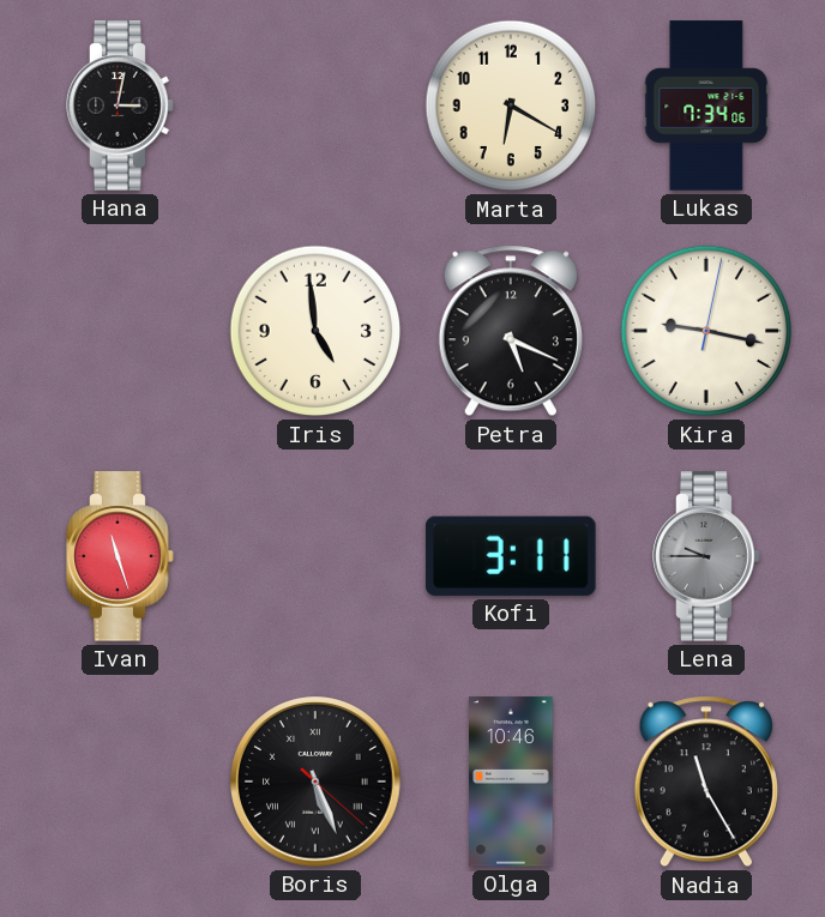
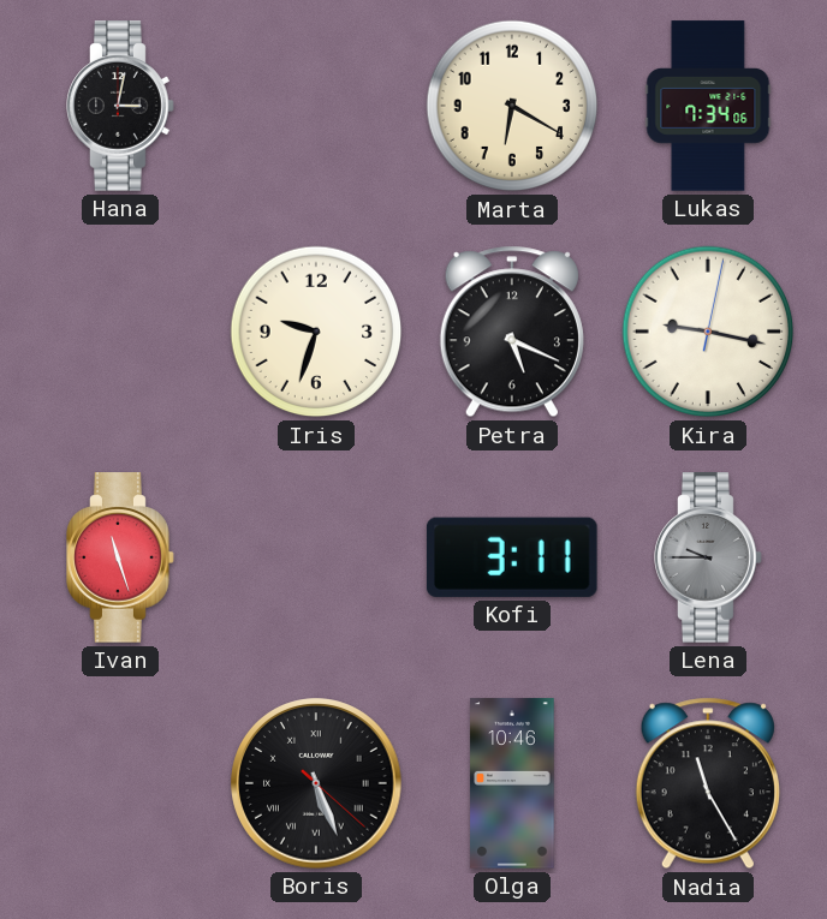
Iris: 4:59 -> 9:33
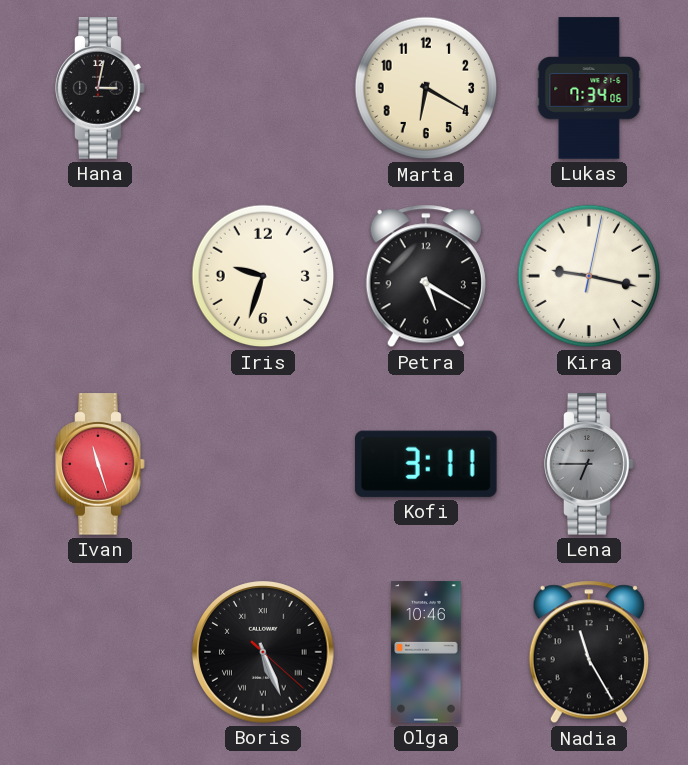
Petra: 5:19 -> 5:20
Lena: 9:45 -> 6:45
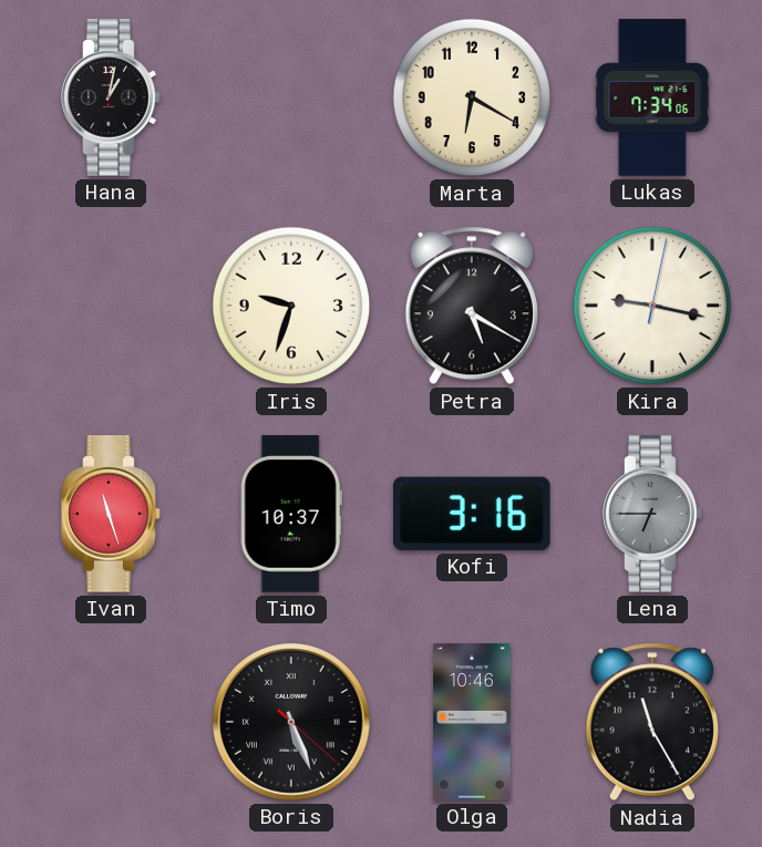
Hana: 3:02 -> 1:02
Timo: none -> 10:37
Kofi: 3:11 -> 3:16
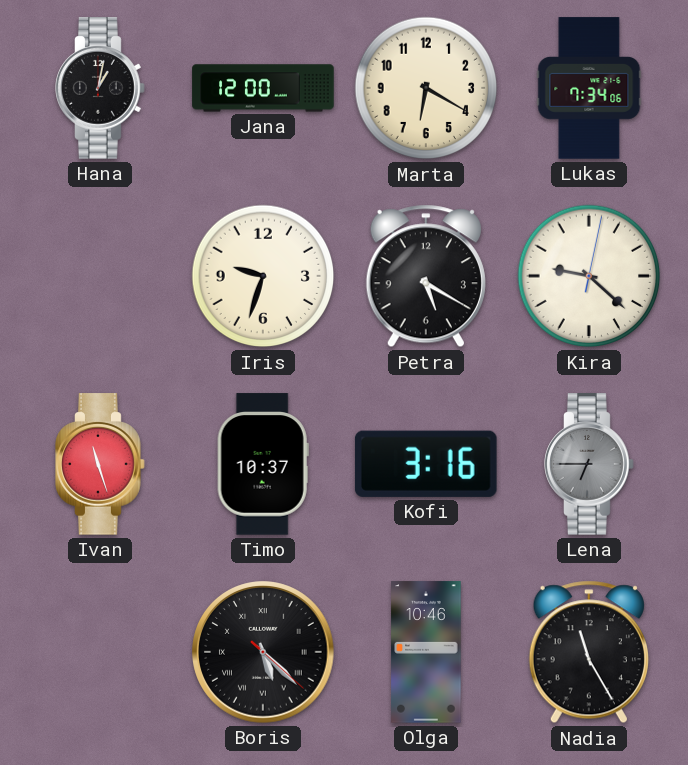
Jana: none -> 12:00
Kira: 9:17 -> 9:22
Boris: 5:26 -> 5:22
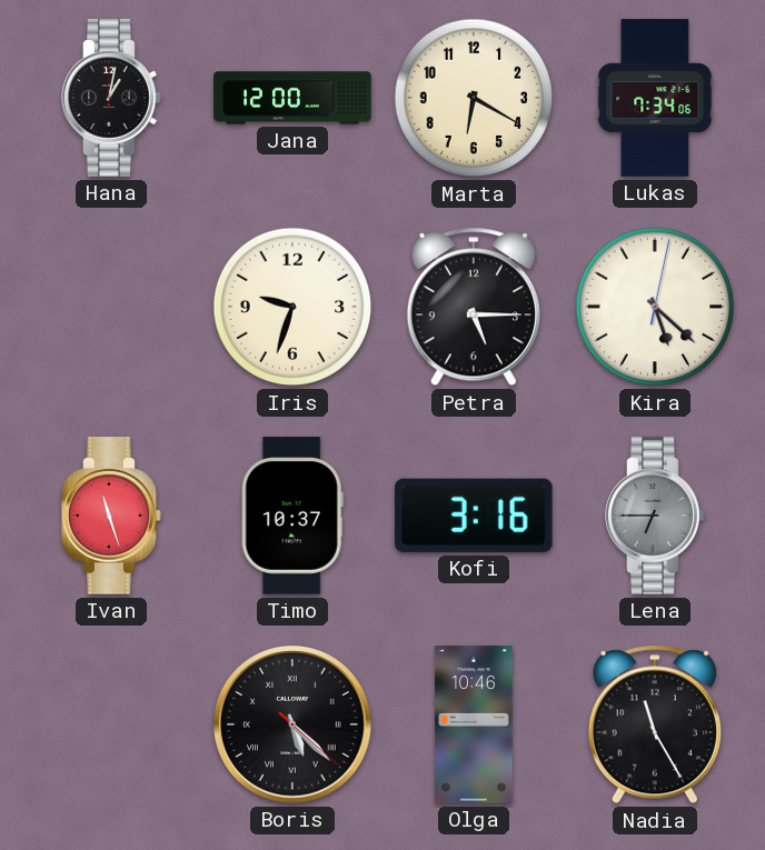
Petra: 5:20 -> 5:15
Kira: 9:22 -> 5:22
